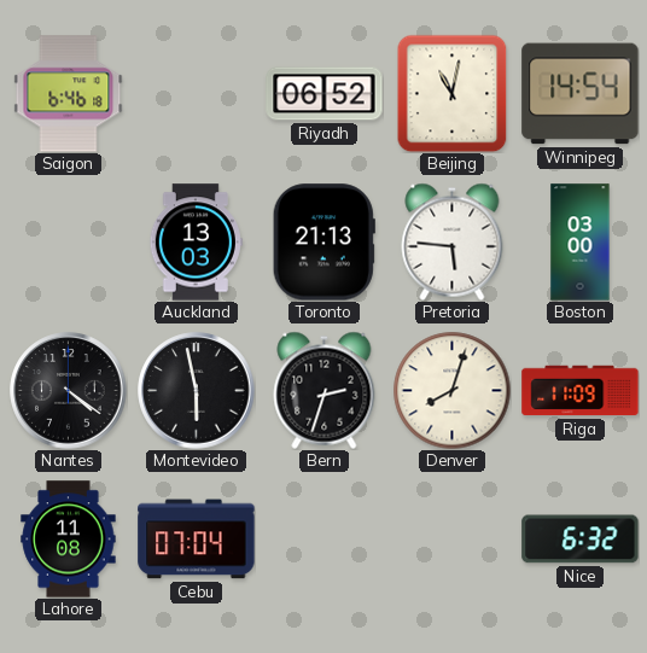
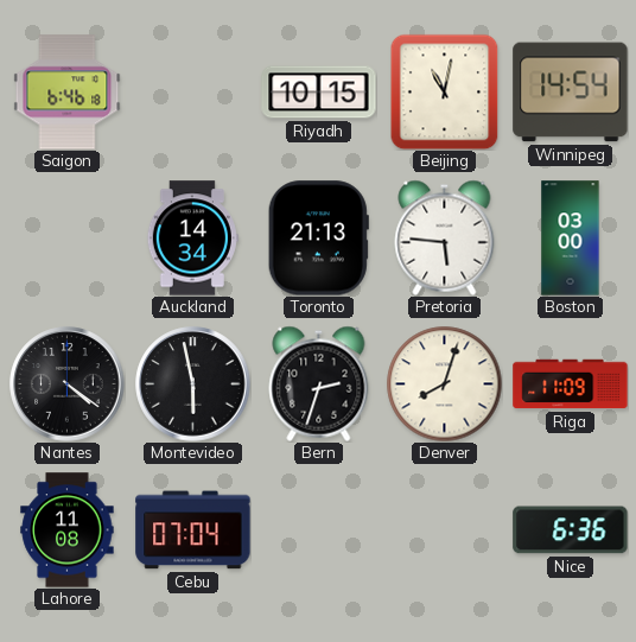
Riyadh: 06:52 -> 10:15
Auckland: 13:03 -> 14:34
Nice: 6:32 -> 6:36
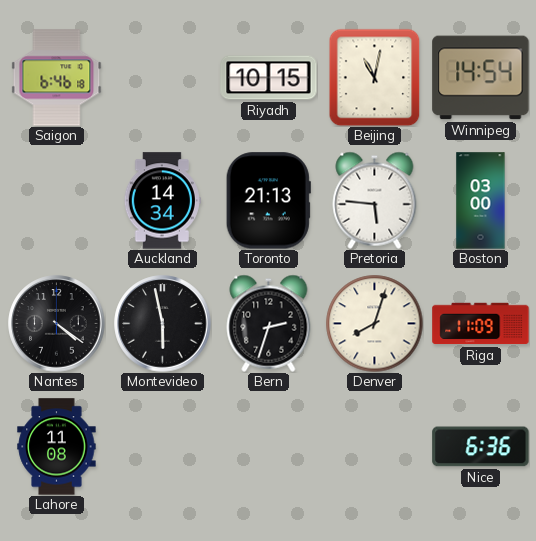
Cebu: 07:04 -> none
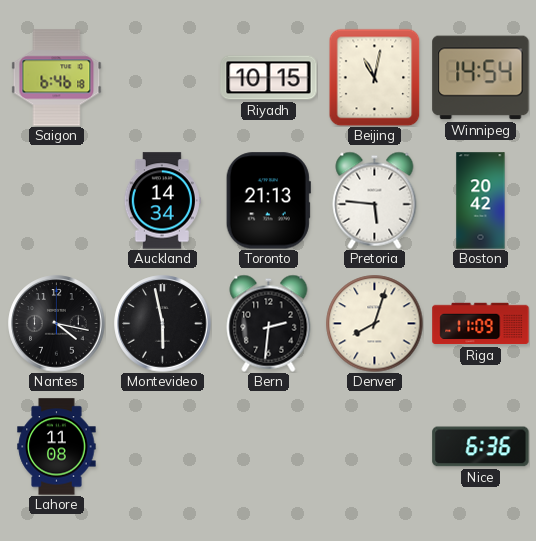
Boston: 03:00 -> 20:42
Nantes: 4:21 -> 4:17
Bern: 2:33 -> 2:31
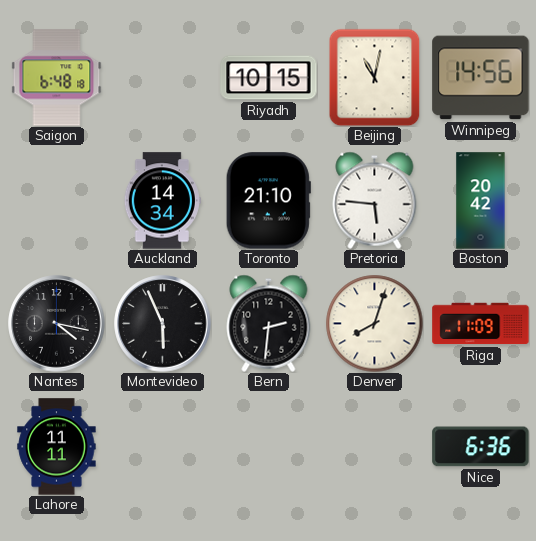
Saigon: 6:46 -> 6:48
Winnipeg: 14:54 -> 14:56
Toronto: 21:13 -> 21:10
Montevideo: 5:58 -> 5:56
Lahore: 11:08 -> 11:11
